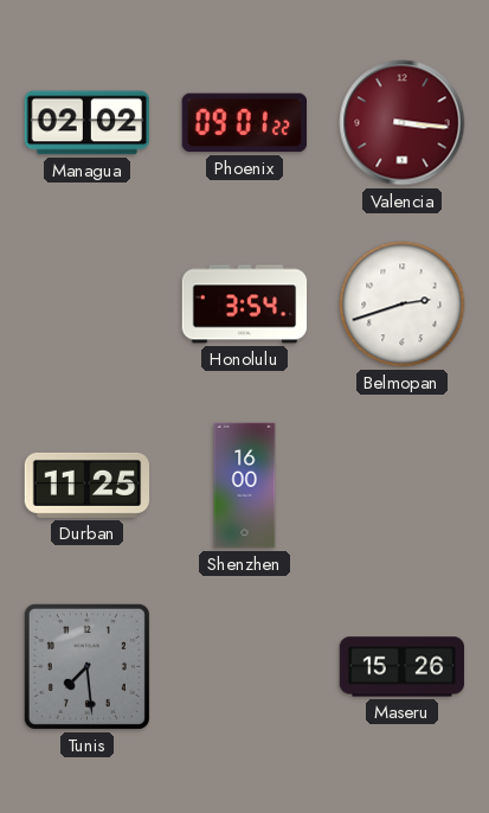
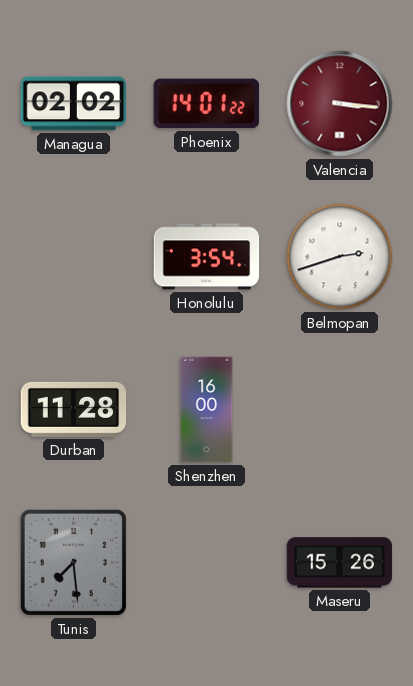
Phoenix: 09:01 -> 14:01
Durban: 11:25 -> 11:28
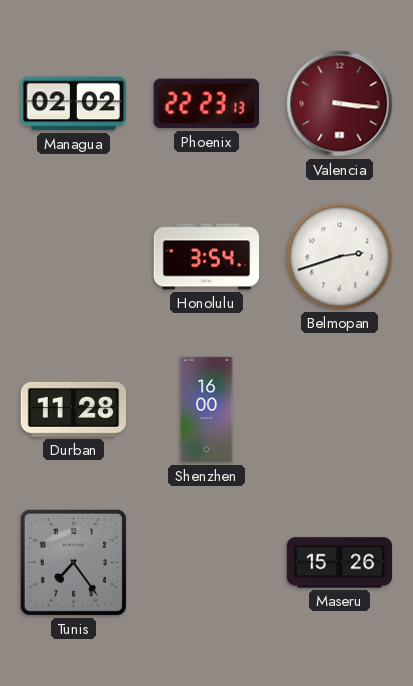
Phoenix: 14:01 -> 22:23
Tunis: 7:29 -> 7:24
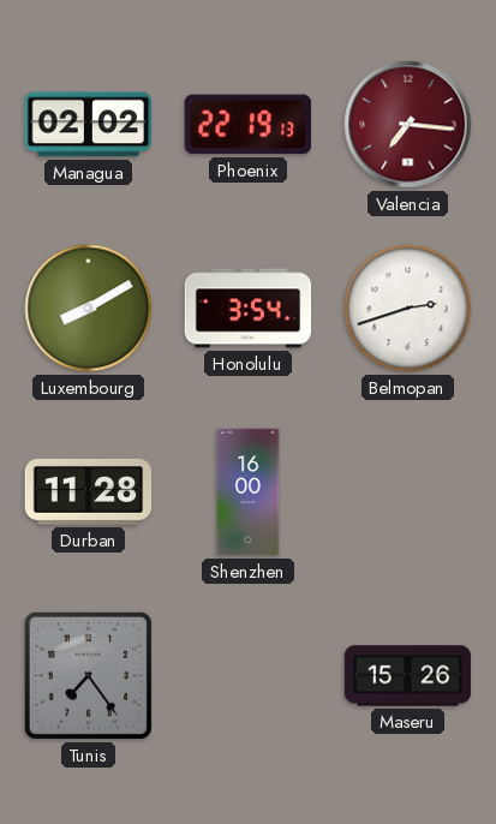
Phoenix: 22:23 -> 22:19
Valencia: 3:16 -> 7:16
Luxembourg: none -> 8:10
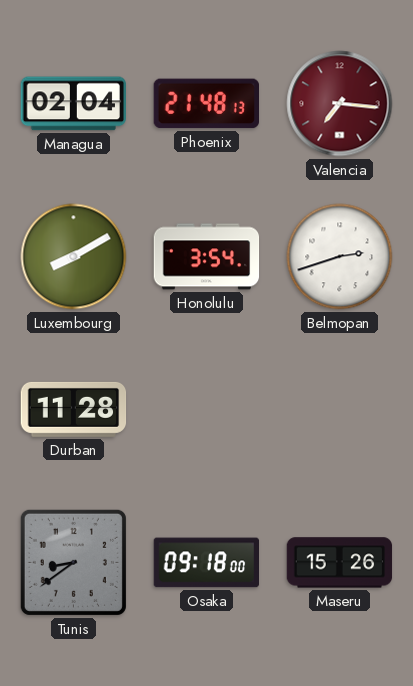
Managua: 02:02 -> 02:04
Phoenix: 22:19 -> 21:48
Shenzhen: 16:00 -> none
Tunis: 7:24 -> 8:39
Osaka: none -> 09:18
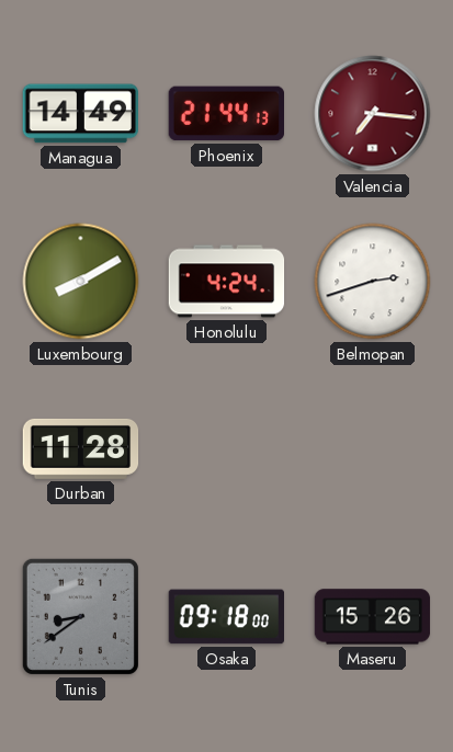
Managua: 02:04 -> 14:49
Phoenix: 21:48 -> 21:44
Honolulu: 3:54 -> 4:24
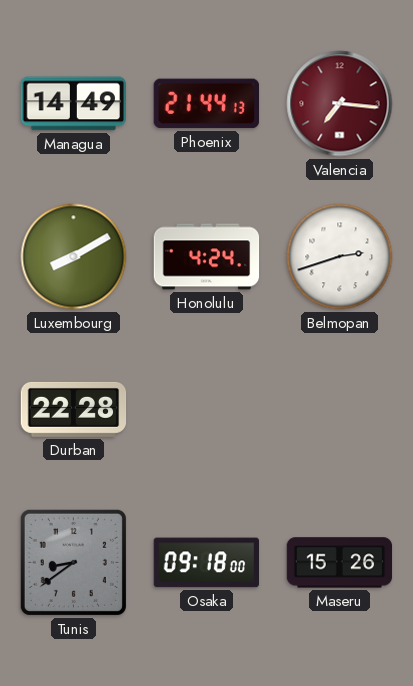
Durban: 11:28 -> 22:28
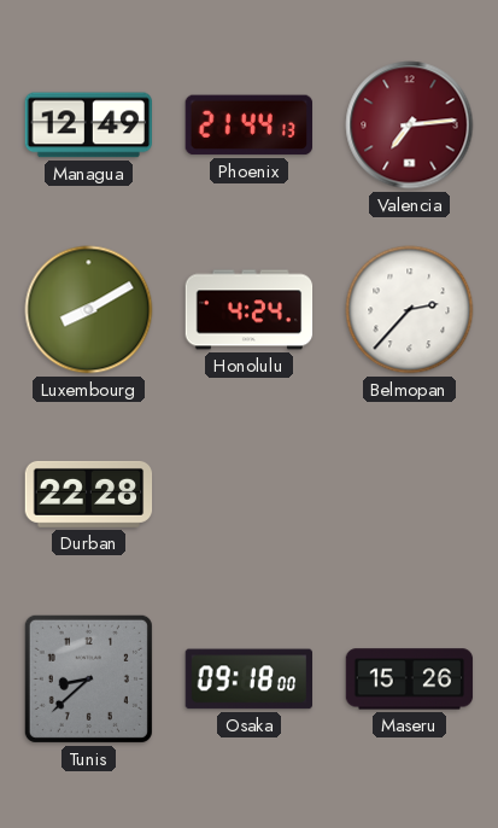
Managua: 14:49 -> 12:49
Valencia: 7:16 -> 7:14
Belmopan: 2:42 -> 2:37
Tunis: 8:39 -> 8:38
